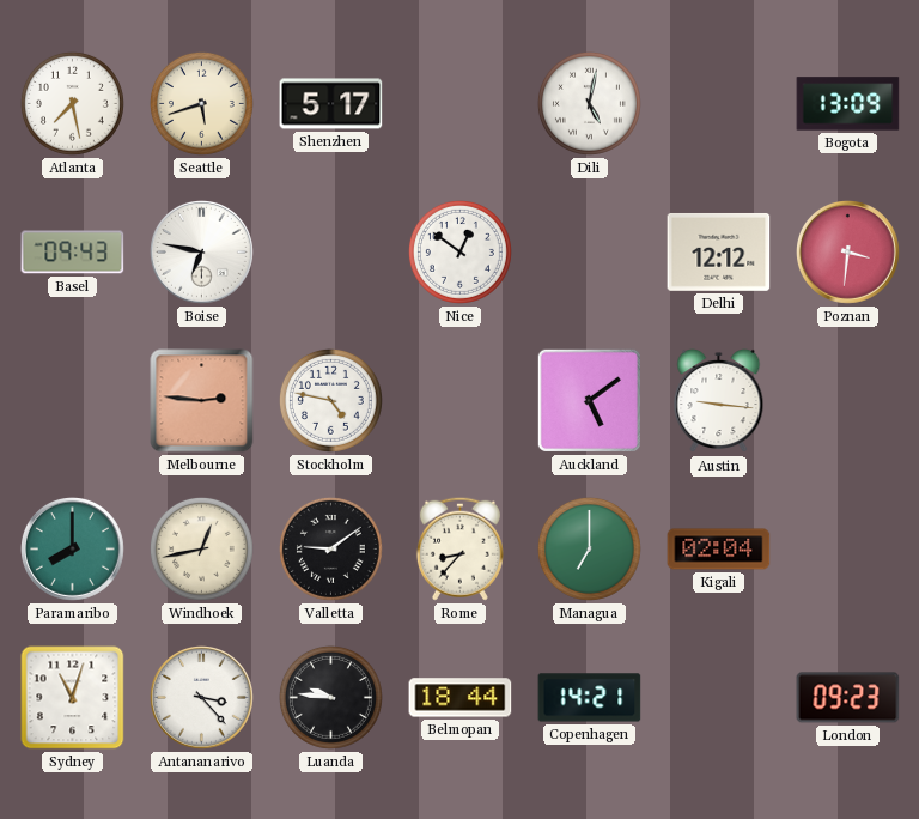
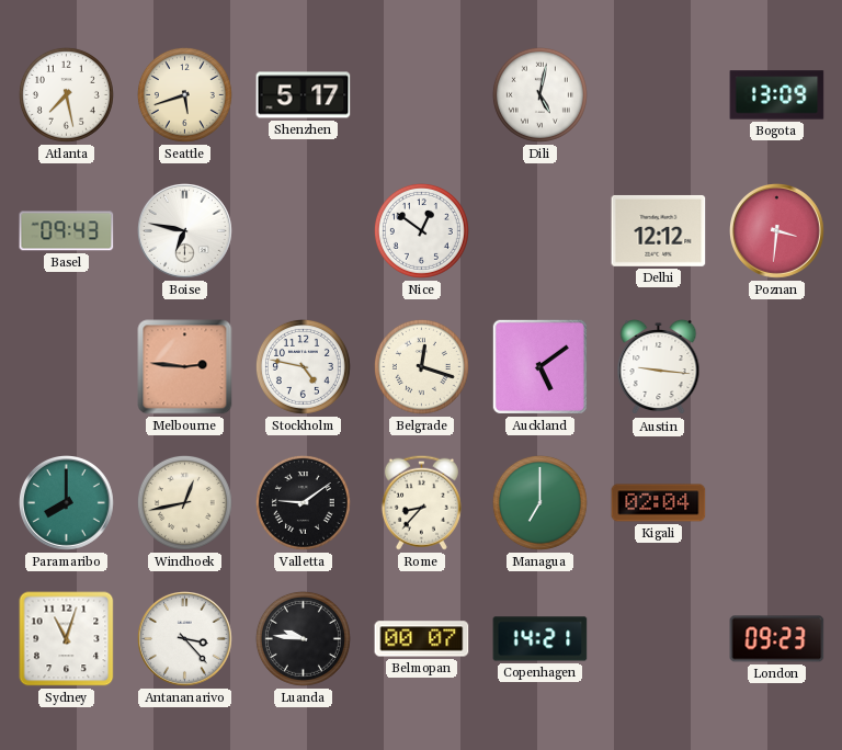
Belgrade: none -> 12:18
Belmopan: 18:44 -> 00:07
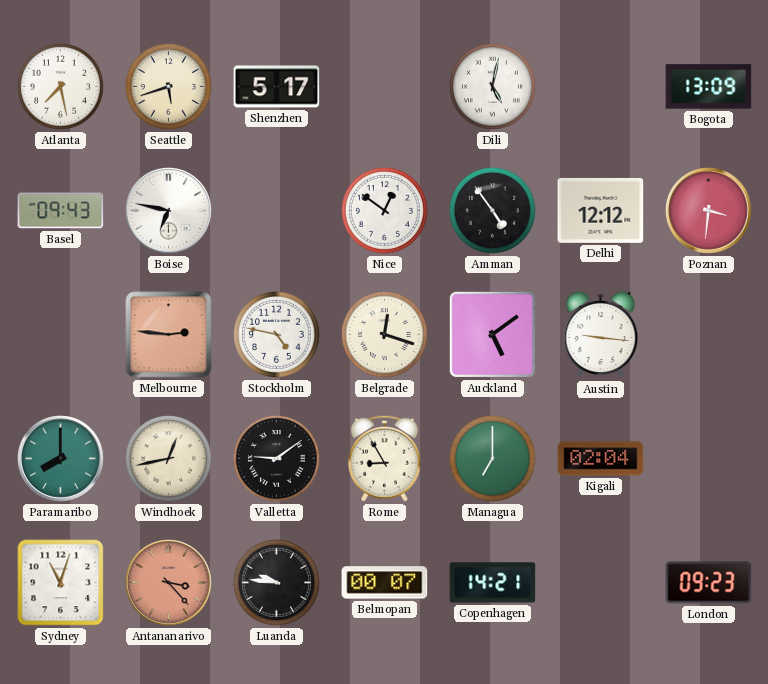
Amman: none -> 4:54
Rome: 8:37 -> 8:55
Antananarivo dial: white -> salmon
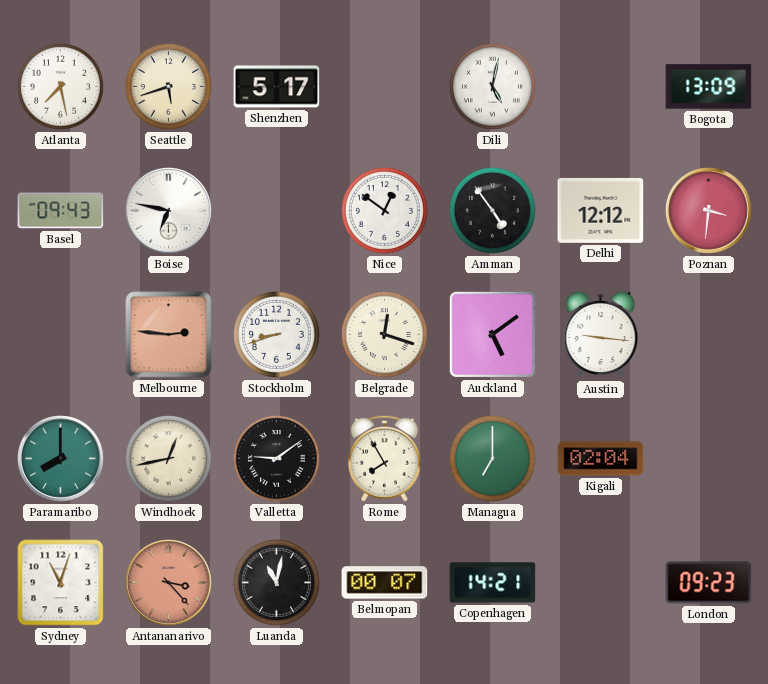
Stockholm: 4:47 -> 8:42
Rome: 8:55 -> 7:55
Luanda: 9:46 -> 11:02
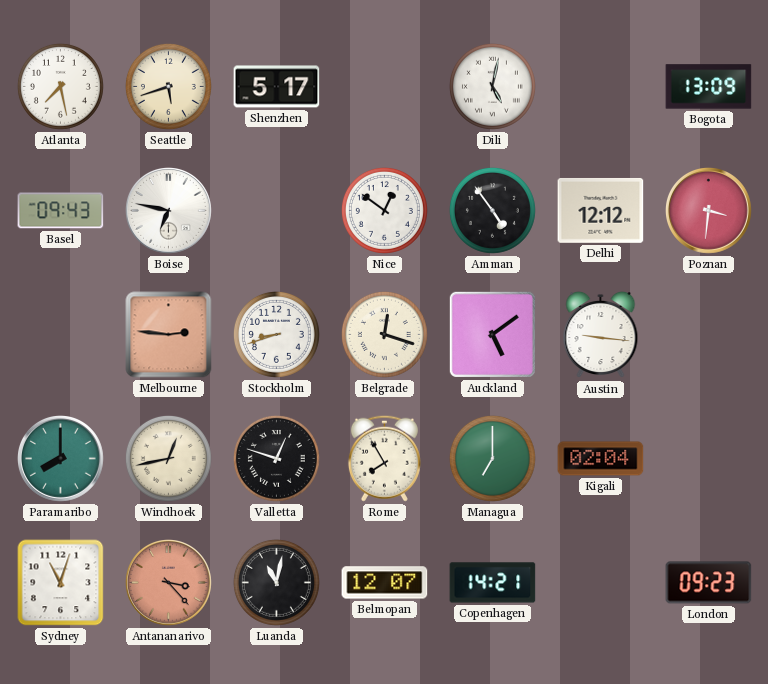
Valletta: 9:09 -> 12:48
Belmopan: 00:07 -> 12:07
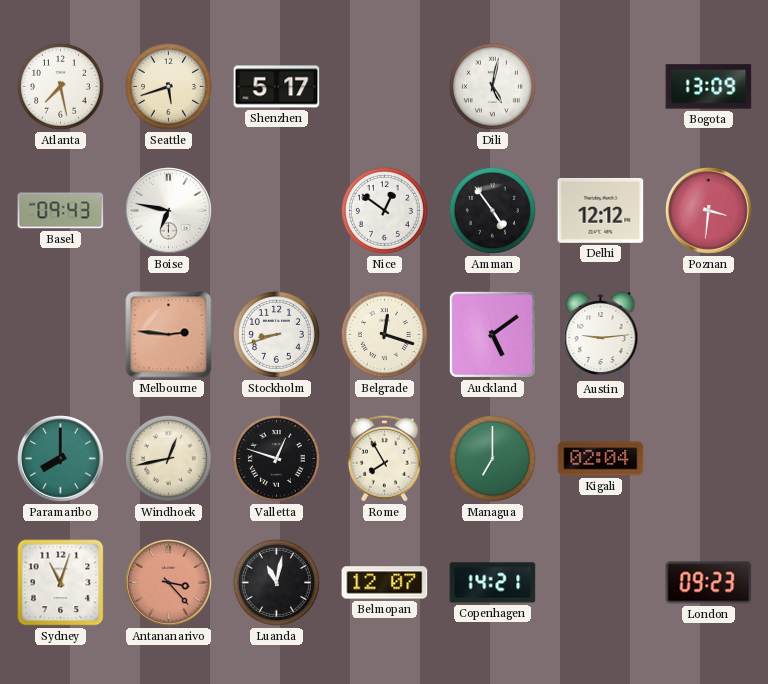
Austin: 9:16 -> 9:14
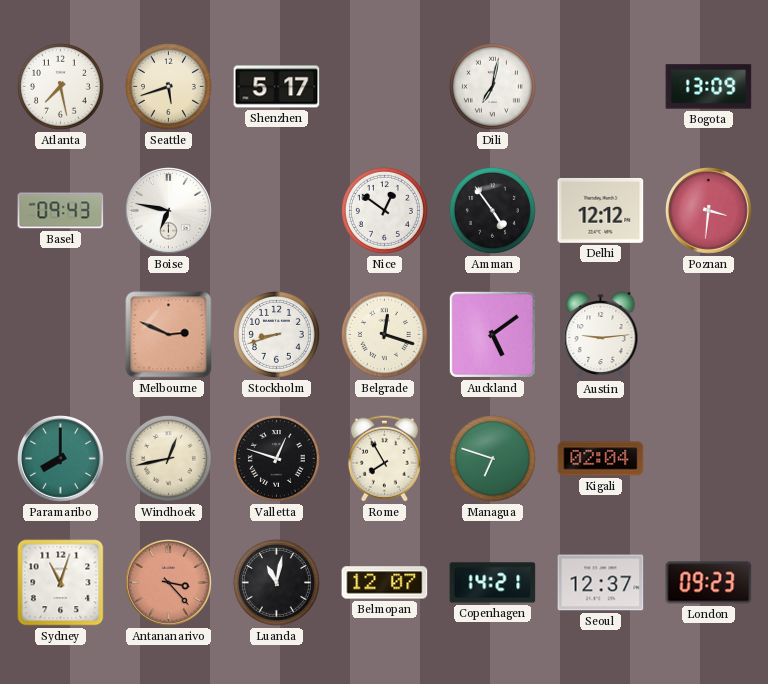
Dili: 5:02 -> 7:02
Melbourne: 2:46 -> 2:49
Managua: 7:00 -> 6:48
Seoul: none -> 12:37
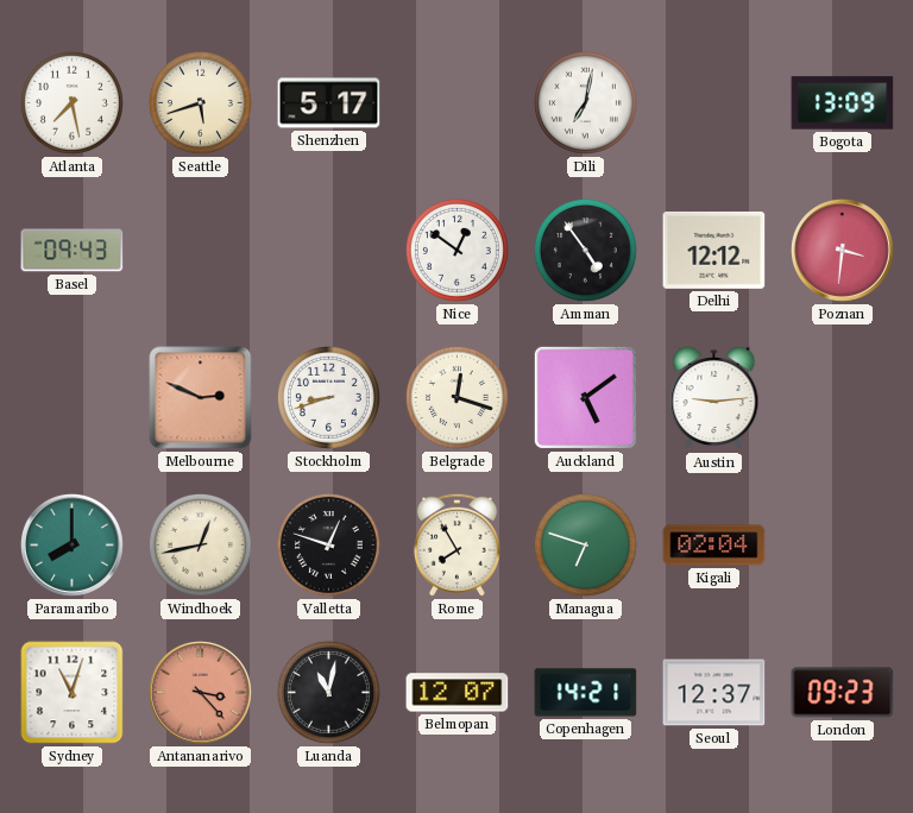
Boise: 6:47 -> none
